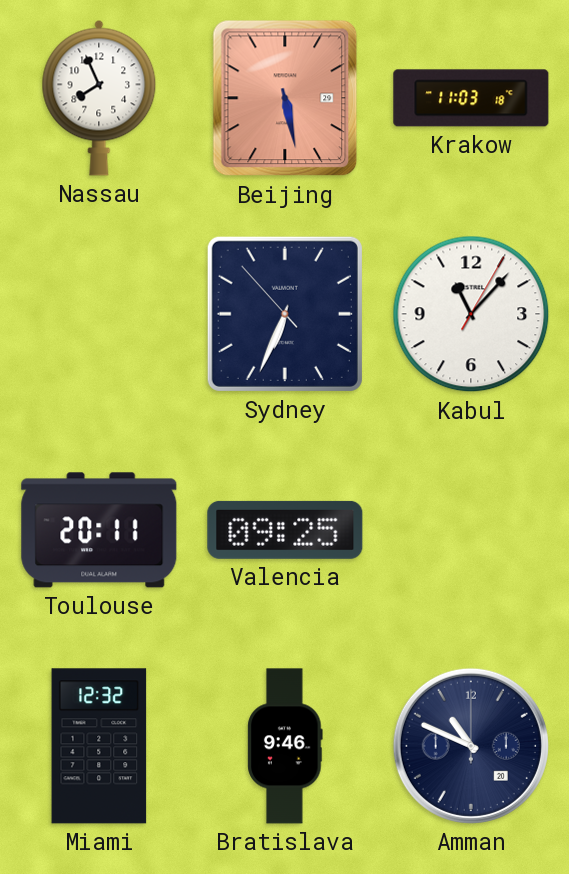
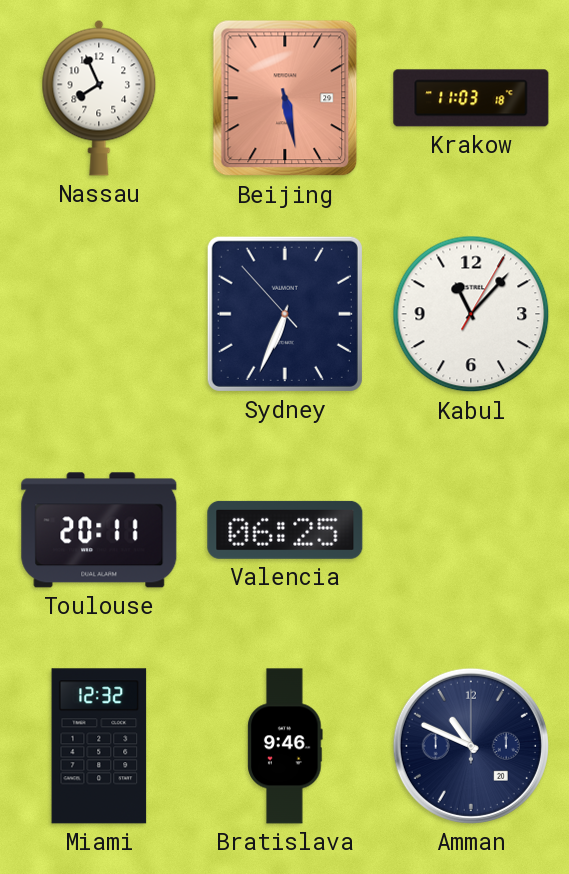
Valencia: 09:25 -> 06:25
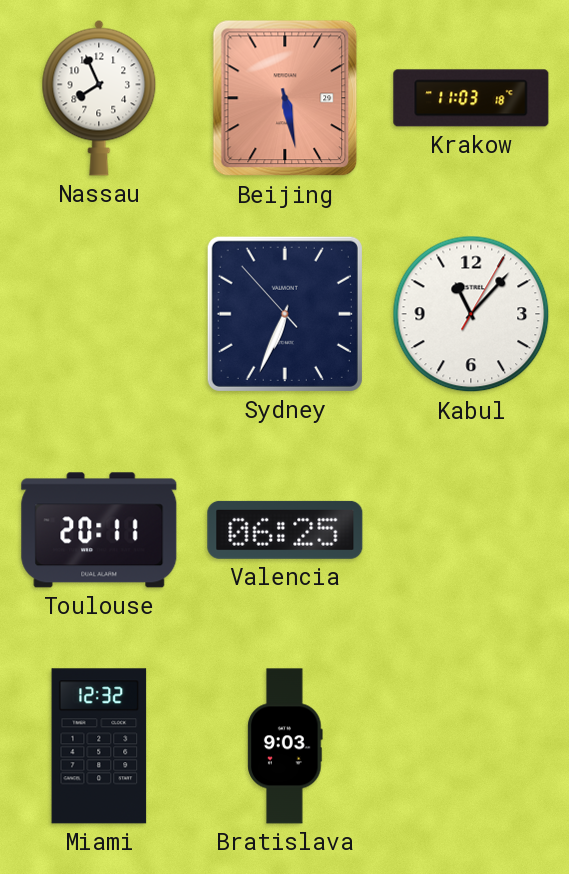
Bratislava: 9:46 -> 9:03
Amman: 10:49 -> none
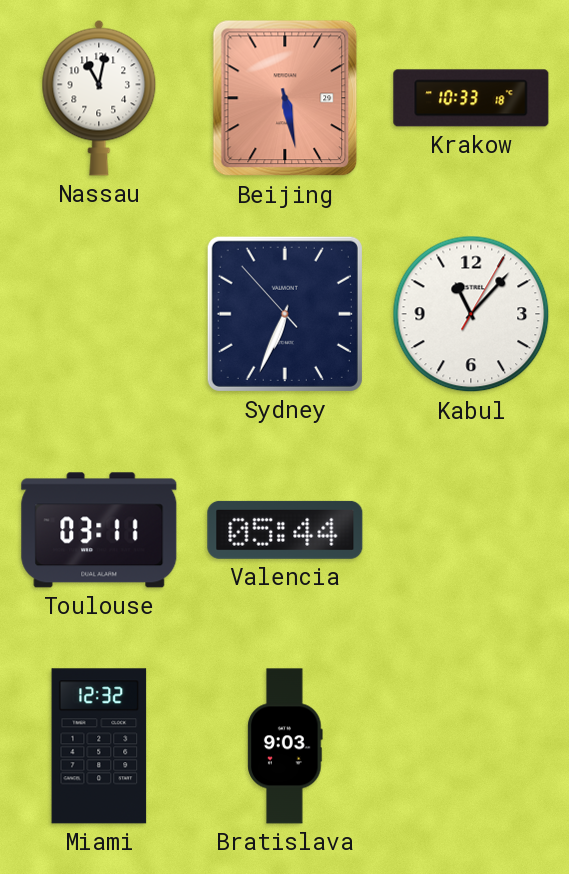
Nassau: 7:56 -> 11:02
Krakow: 11:03 -> 10:33
Toulouse: 20:11 -> 03:11
Valencia: 06:25 -> 05:44
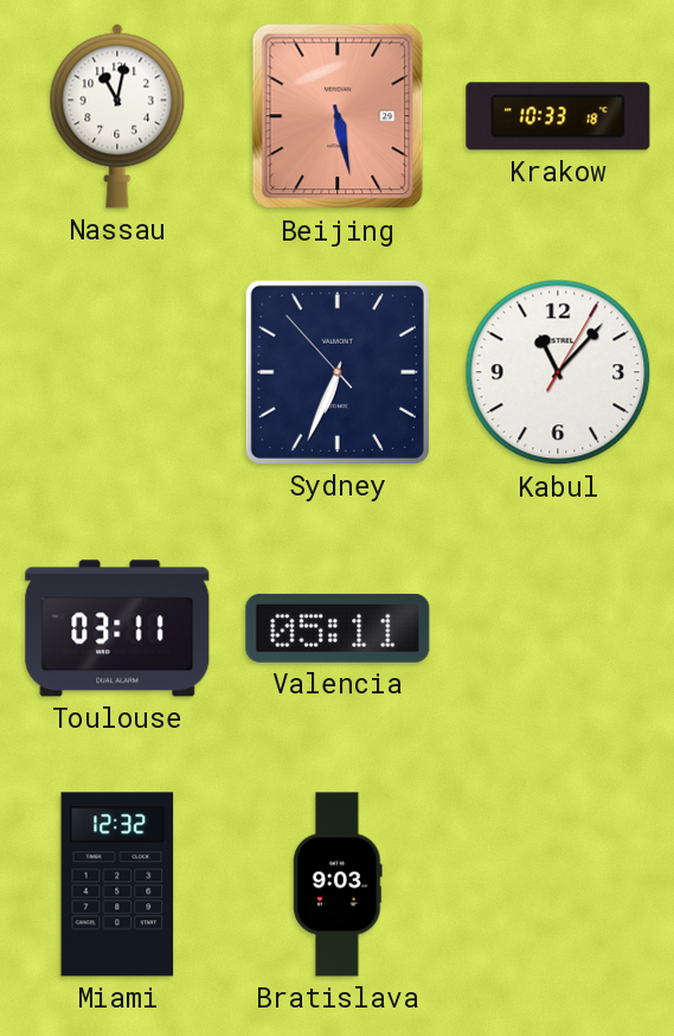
Valencia: 05:44 -> 05:11
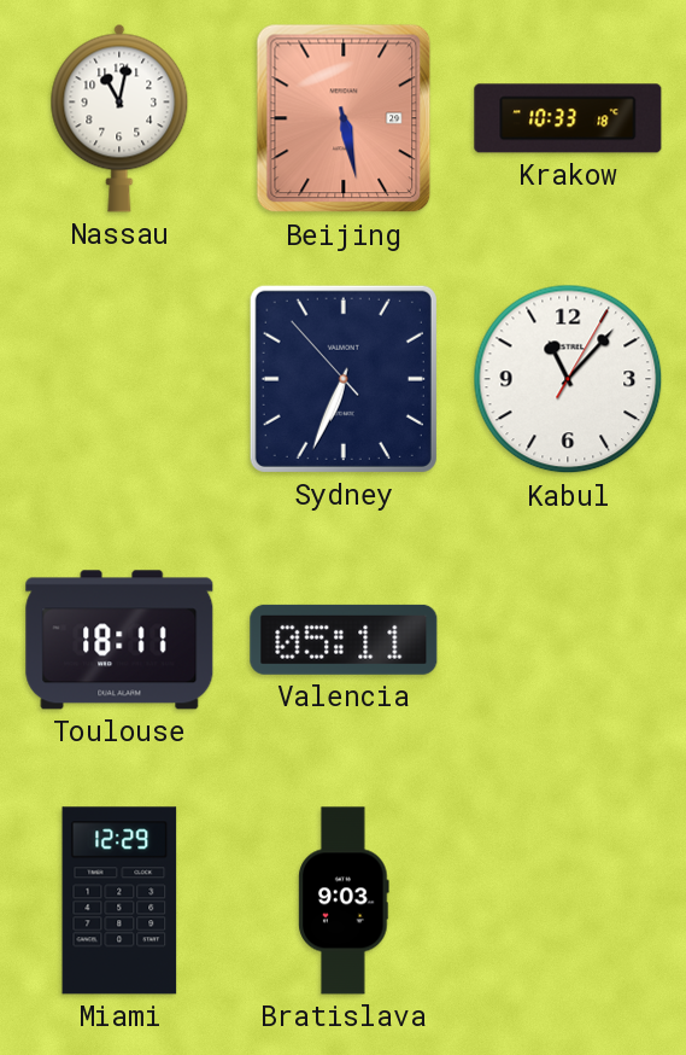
Toulouse: 03:11 -> 18:11
Miami: 12:32 -> 12:29
